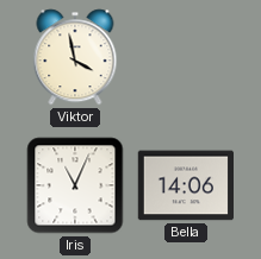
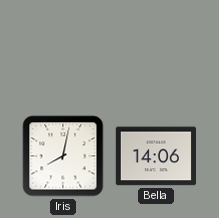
Viktor: 3:58 -> none
Iris: 11:04 -> 8:02
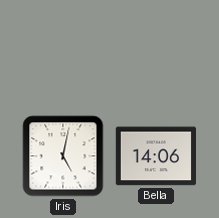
Iris: 8:02 -> 5:02
